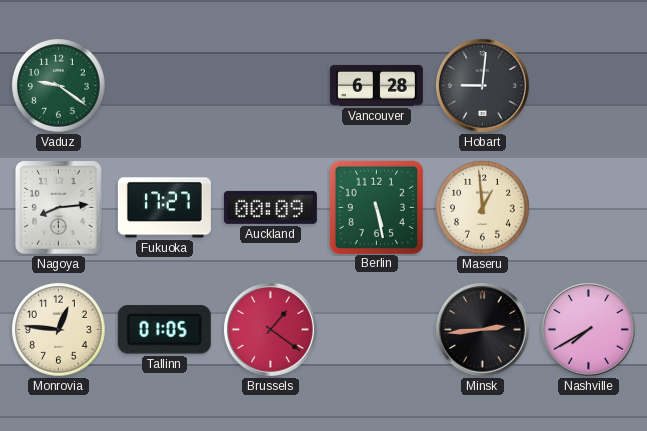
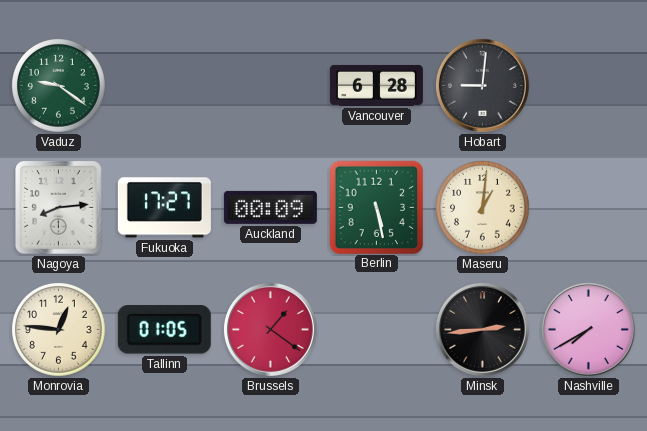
Maseru: 12:59 -> 1:01
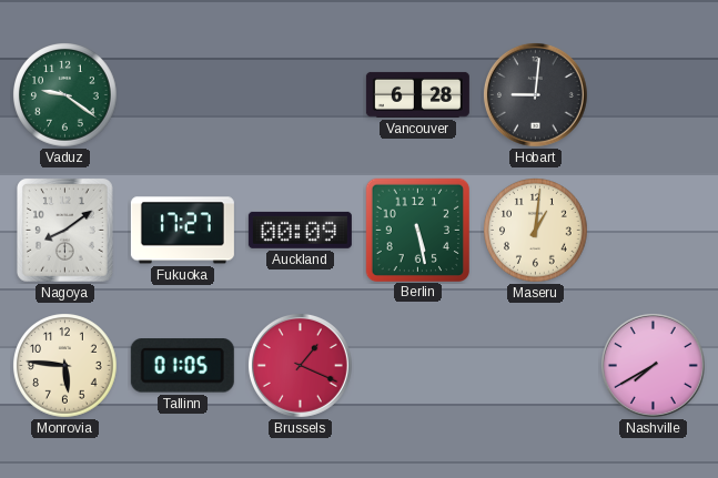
Nagoya: 8:14 -> 8:09
Monrovia: 12:46 -> 5:46
Brussels: 1:21 -> 1:19
Minsk: 2:44 -> none
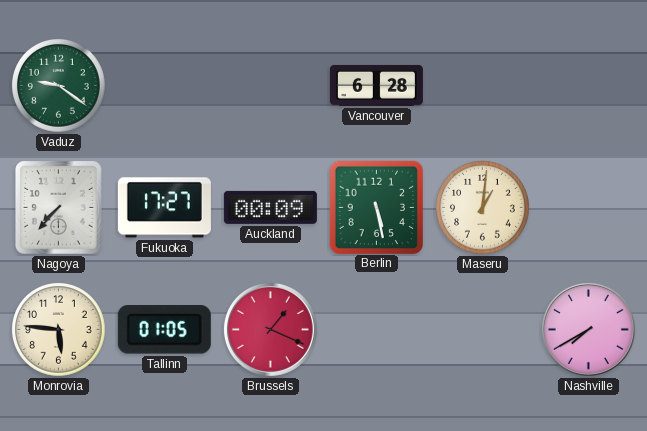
Hobart: 9:01 -> none
Nagoya: 8:09 -> 7:37
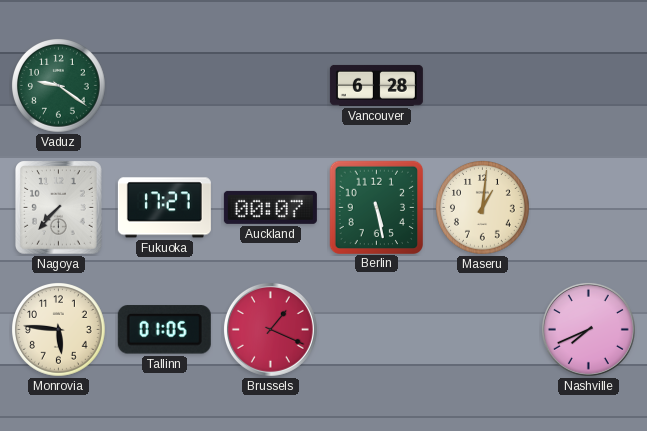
Auckland: 00:09 -> 00:07
Nashville: 7:40 -> 7:41
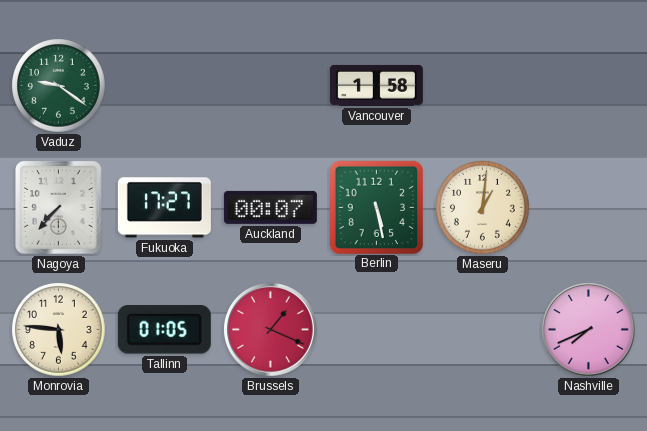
Vancouver: 6:28 -> 1:58
